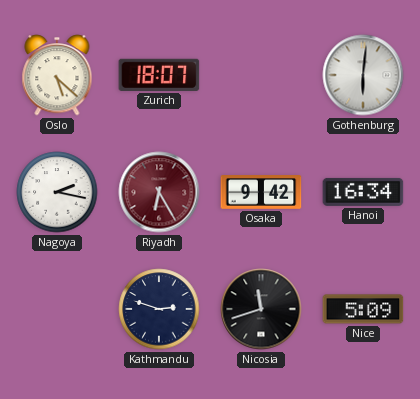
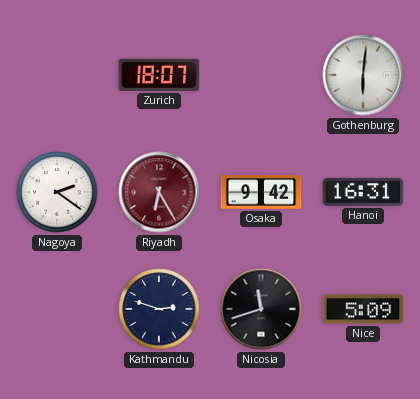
Oslo: 5:22 -> none
Nagoya: 2:17 -> 2:21
Hanoi: 16:34 -> 16:31
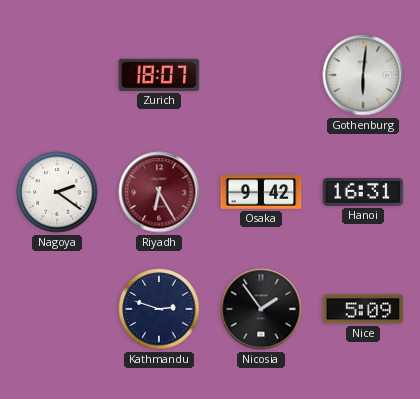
Nicosia: 11:42 -> 1:54
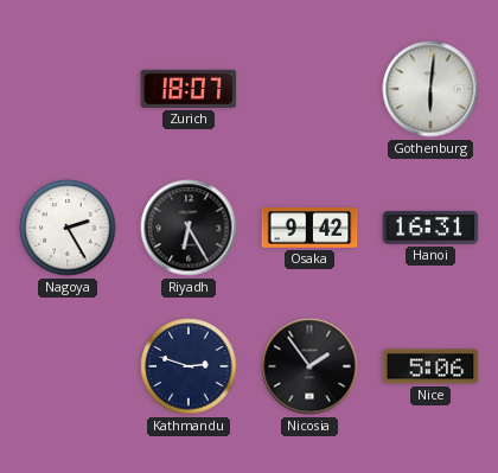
Nagoya: 2:21 -> 2:25
Riyadh dial: burgundy -> black
Nice: 5:09 -> 5:06
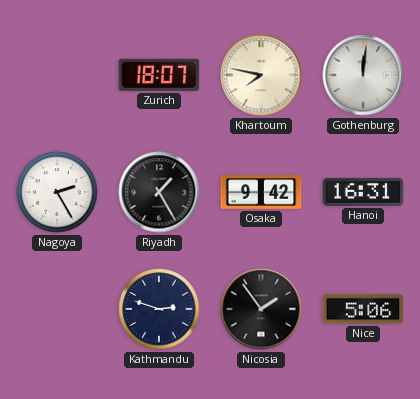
Khartoum: none -> 7:47
Gothenburg: 6:01 -> 12:01
Riyadh: 6:25 -> 1:25
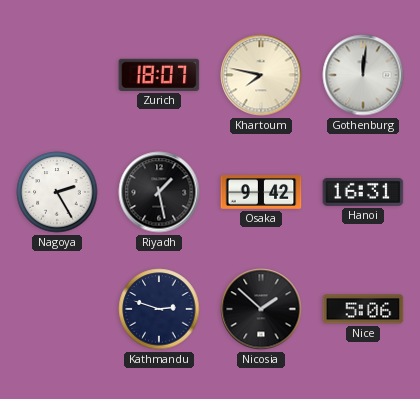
Riyadh: 1:25 -> 1:28
Nicosia: 1:54 -> 1:52
